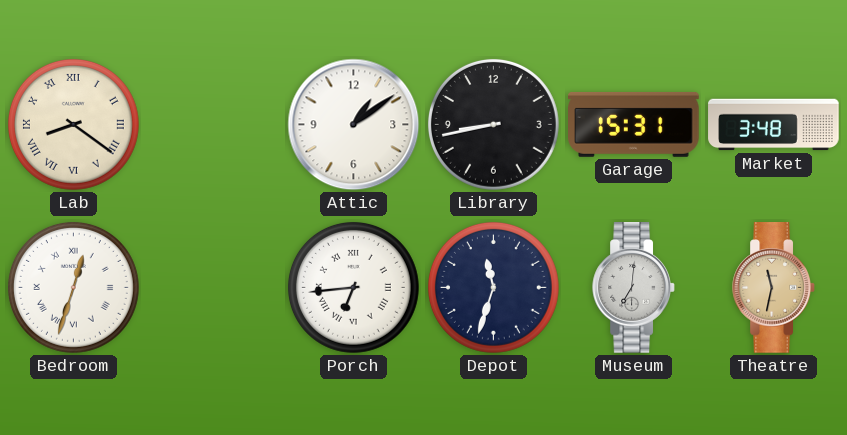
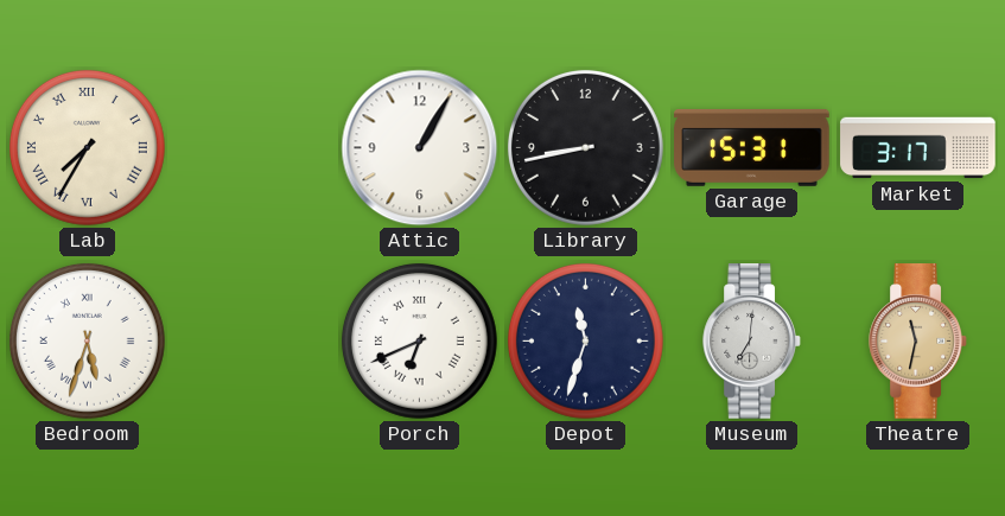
Lab: 8:21 -> 7:35
Attic: 1:09 -> 1:05
Market: 3:48 -> 3:17
Bedroom: 12:33 -> 5:33
Porch: 6:44 -> 6:41
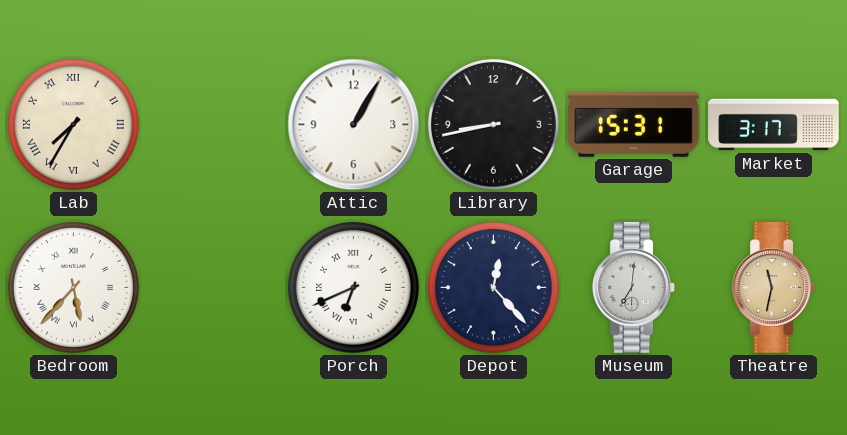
Bedroom: 5:33 -> 5:37
Depot: 11:33 -> 12:23
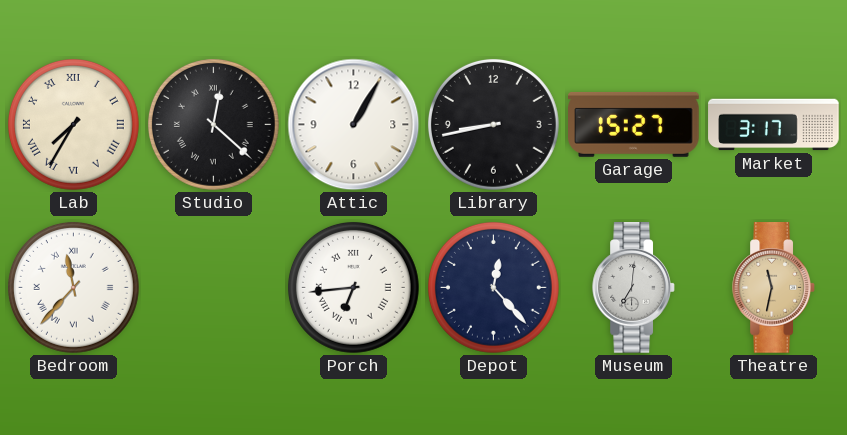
Studio: none -> 12:22
Garage: 15:31 -> 15:27
Bedroom: 5:37 -> 11:37
Porch: 6:41 -> 6:44
